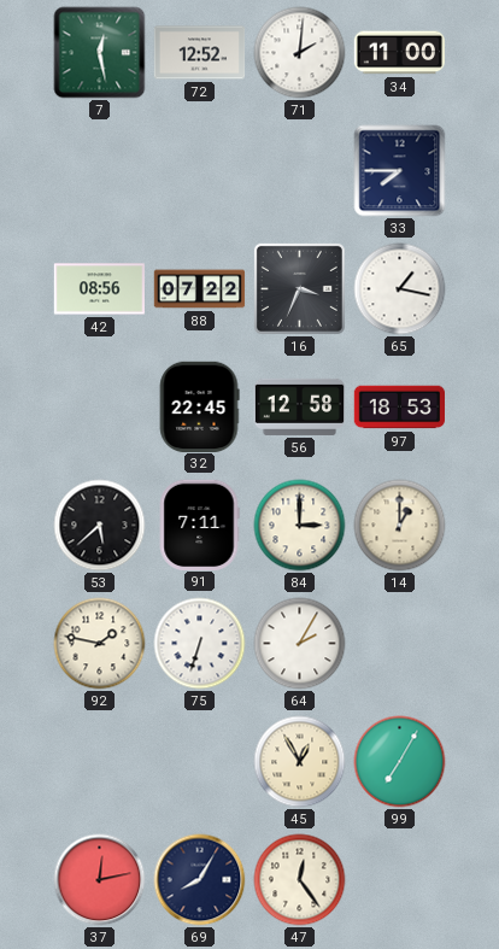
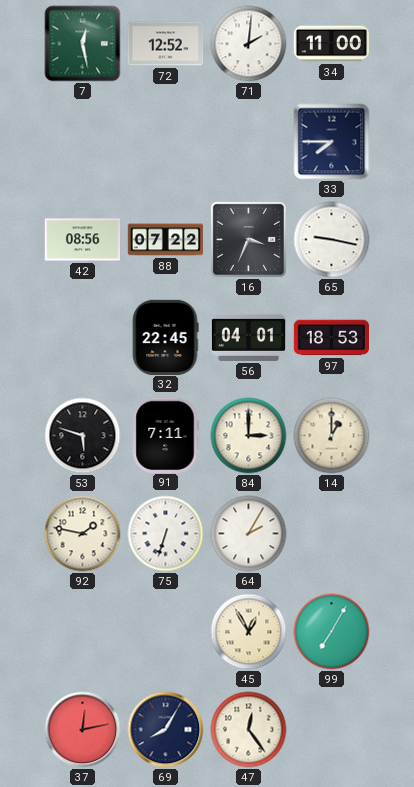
65: 1:17 -> 9:17
56: 12:58 -> 04:01
53: 5:38 -> 5:48
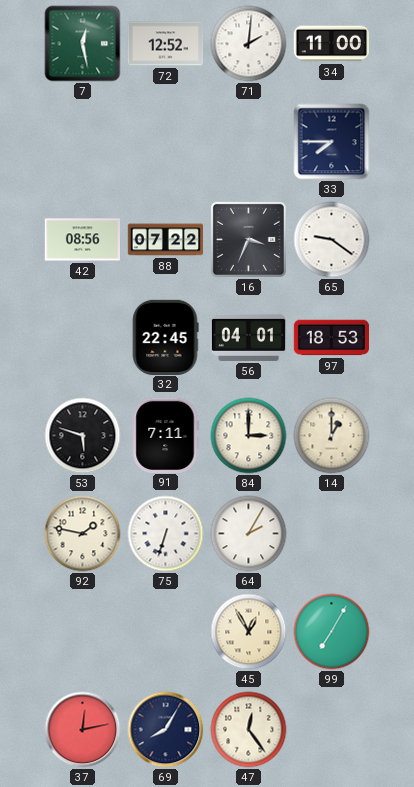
65: 9:17 -> 9:21
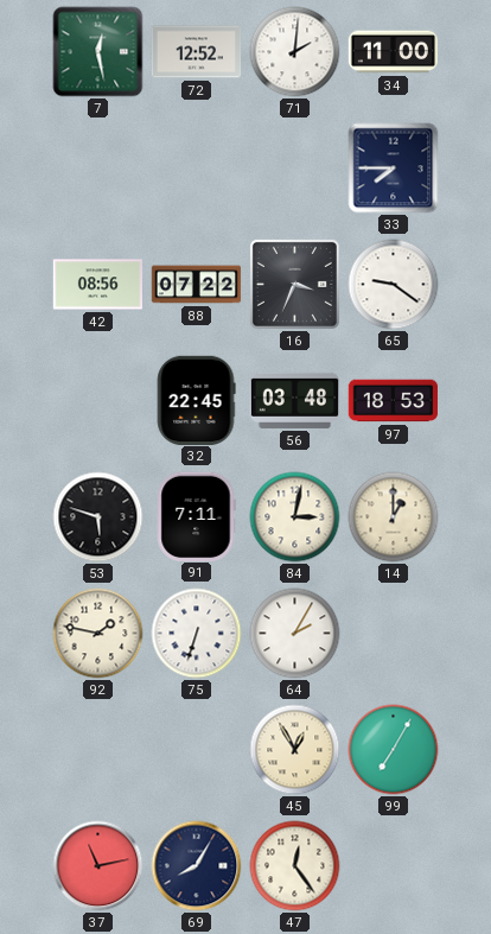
56: 04:01 -> 03:48
84: 3:00 -> 3:02
37: 12:13 -> 11:13
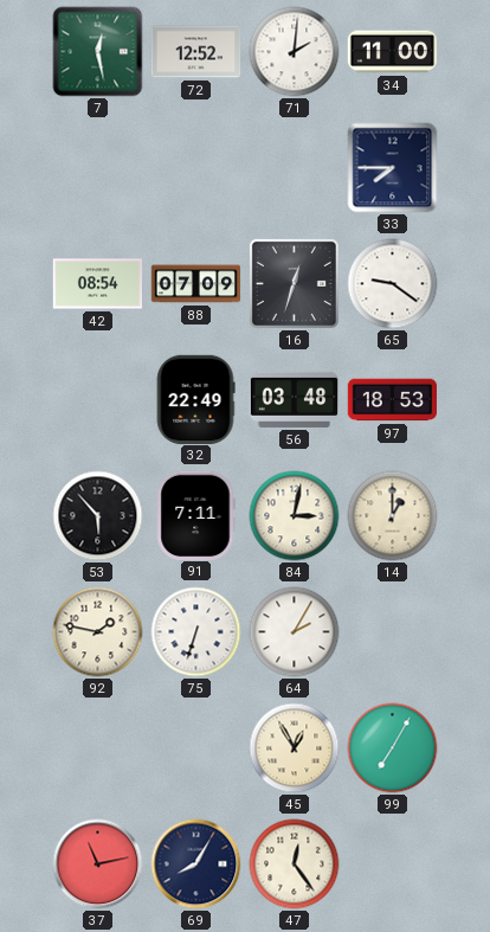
42: 08:56 -> 08:54
88: 07:22 -> 07:09
16: 3:34 -> 12:33
32: 22:45 -> 22:49
53: 5:48 -> 5:53
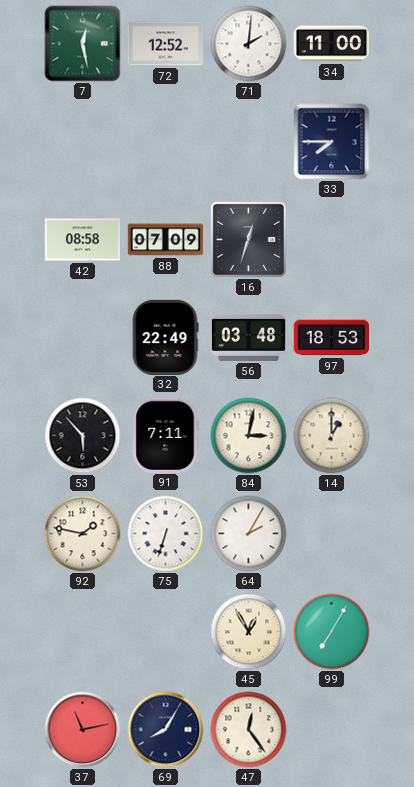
42: 08:54 -> 08:58
65: 9:21 -> none
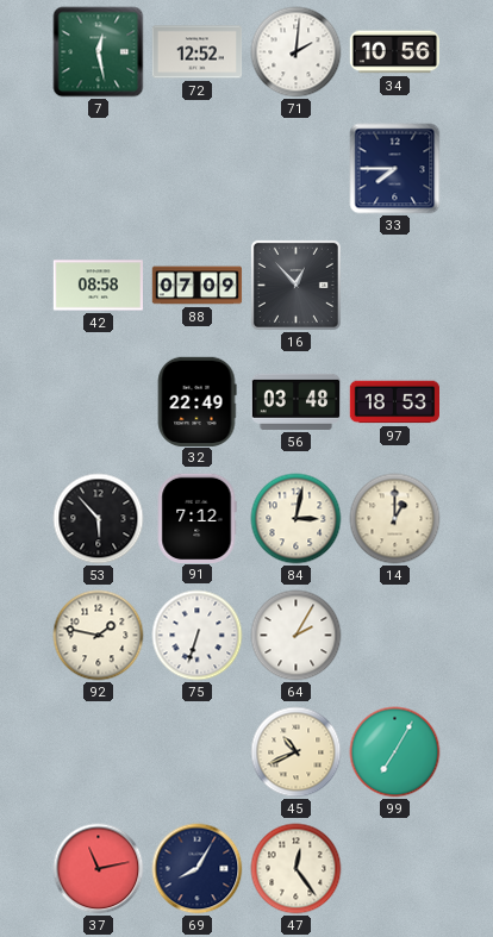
34: 11:00 -> 10:56
16: 12:33 -> 12:53
91: 7:11 -> 7:12
45: 12:55 -> 10:41
